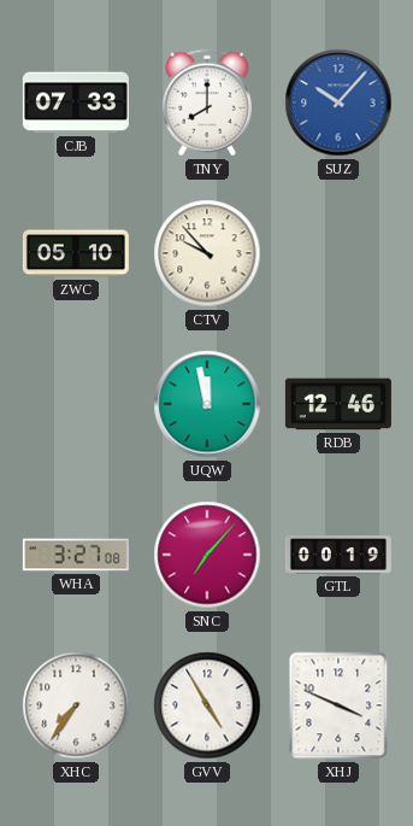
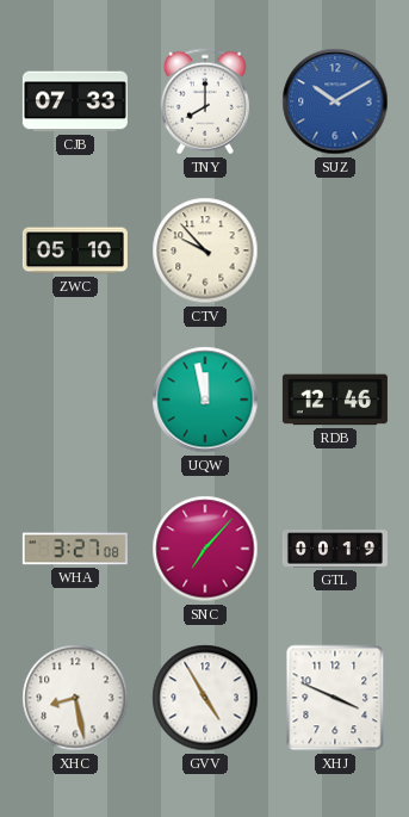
SUZ: 10:07 -> 10:10
XHC: 7:36 -> 8:28
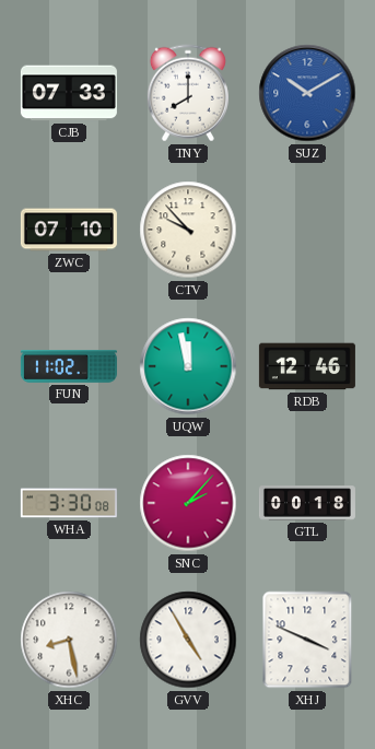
ZWC: 05:10 -> 07:10
FUN: none -> 11:02
WHA: 3:27 -> 3:30
SNC: 7:07 -> 2:07
GTL: 00:19 -> 00:18
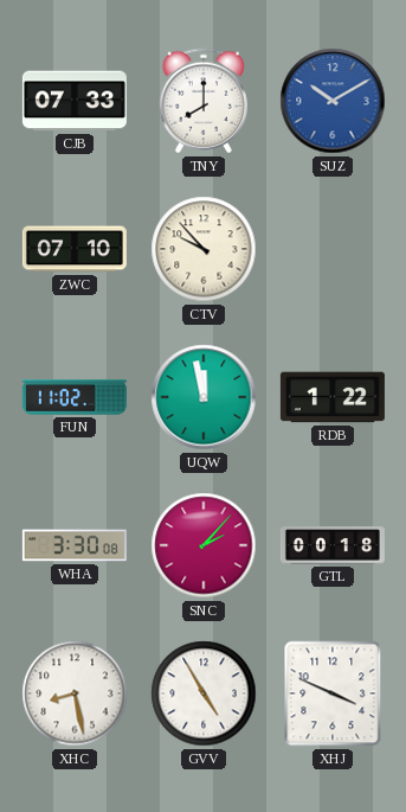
RDB: 12:46 -> 1:22
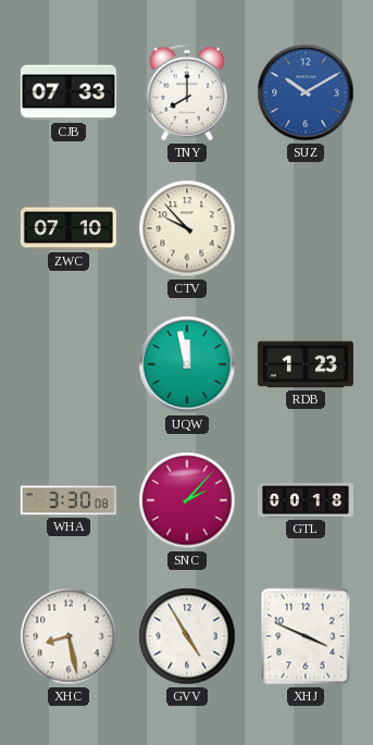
FUN: 11:02 -> none
RDB: 1:22 -> 1:23
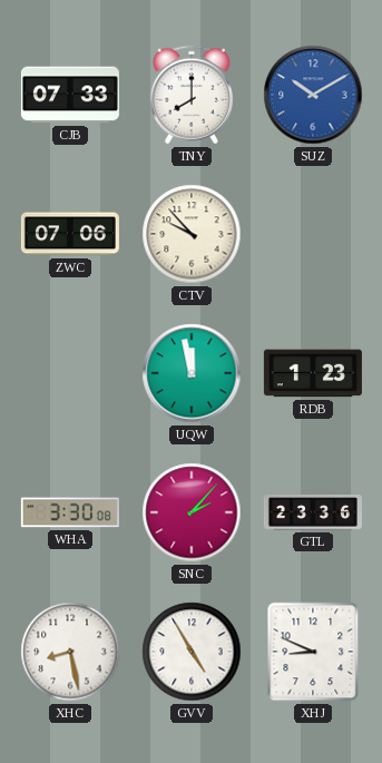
ZWC: 07:10 -> 07:06
GTL: 00:18 -> 23:36
XHJ: 3:49 -> 8:49
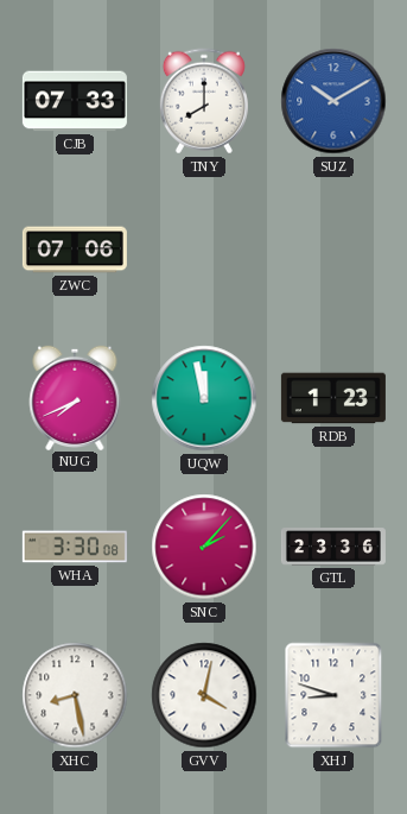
CTV: 9:53 -> none
NUG: none -> 7:41
GVV: 4:55 -> 4:02
XHJ: 8:49 -> 8:48
